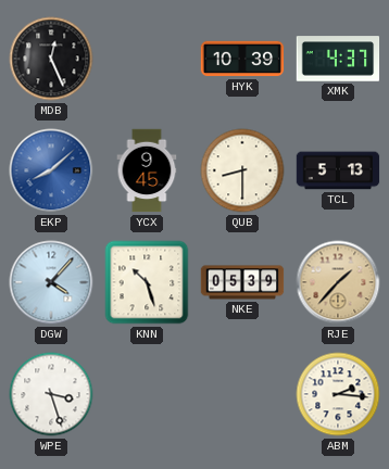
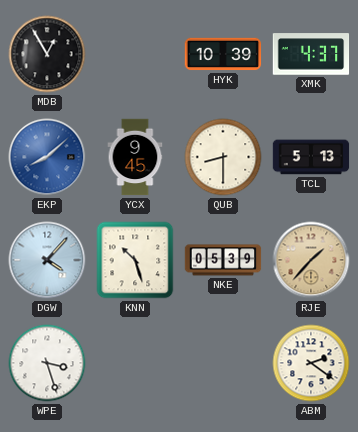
MDB: 12:26 -> 12:55
ABM: 2:16 -> 2:21
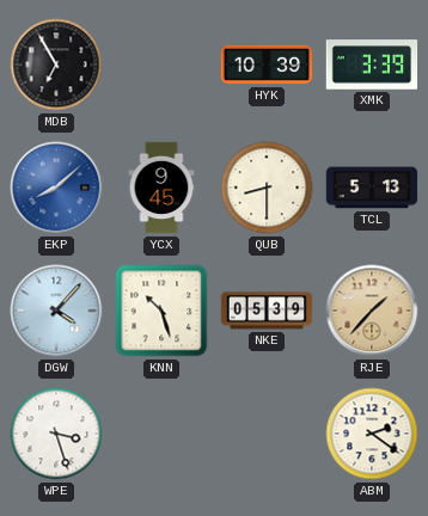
MDB: 12:55 -> 6:55
XMK: 4:37 -> 3:39
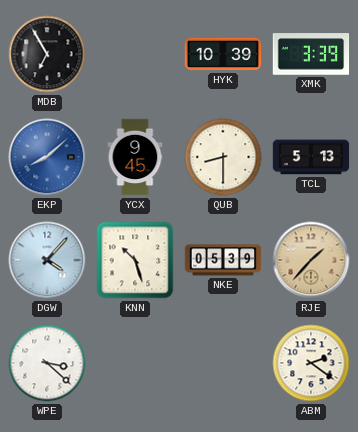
WPE: 3:27 -> 3:22
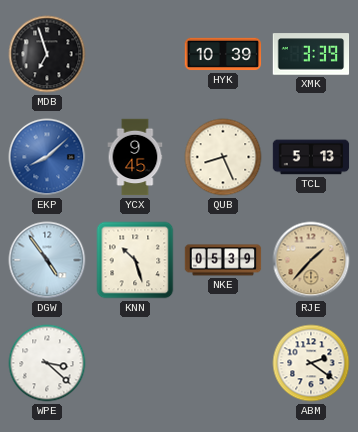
MDB: 6:55 -> 6:57
QUB: 8:30 -> 8:26
DGW: 4:07 -> 4:54
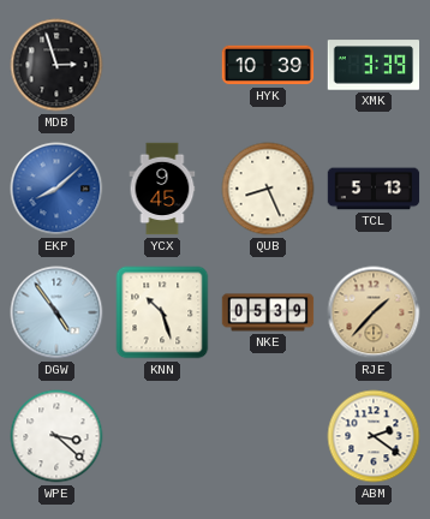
MDB: 6:57 -> 2:57
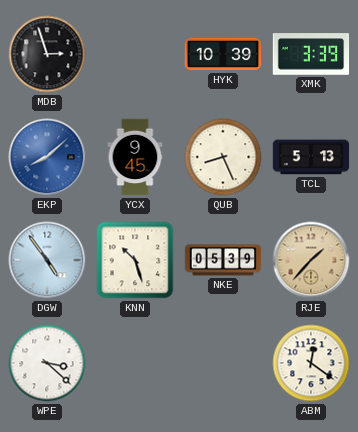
ABM: 2:21 -> 12:21
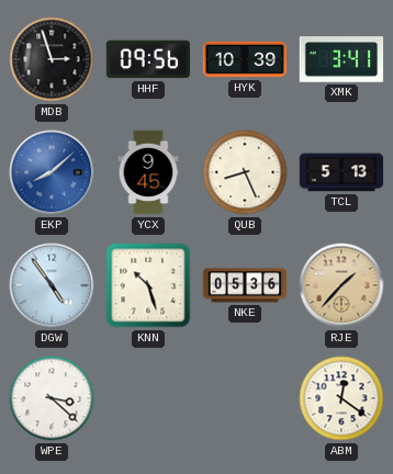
HHF: none -> 09:56
XMK: 3:39 -> 3:41
NKE: 05:39 -> 05:36
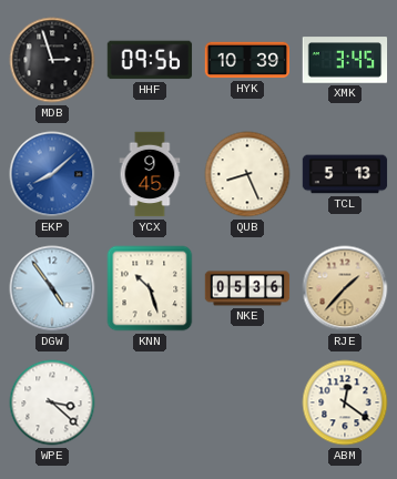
XMK: 3:41 -> 3:45
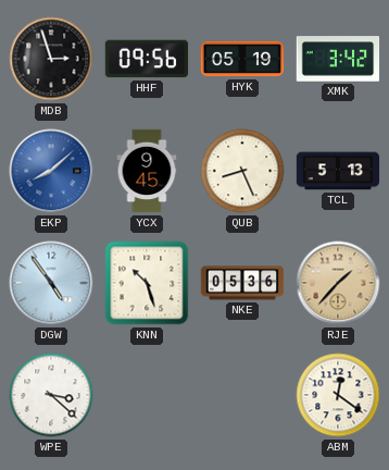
HYK: 10:39 -> 05:19
XMK: 3:45 -> 3:42
